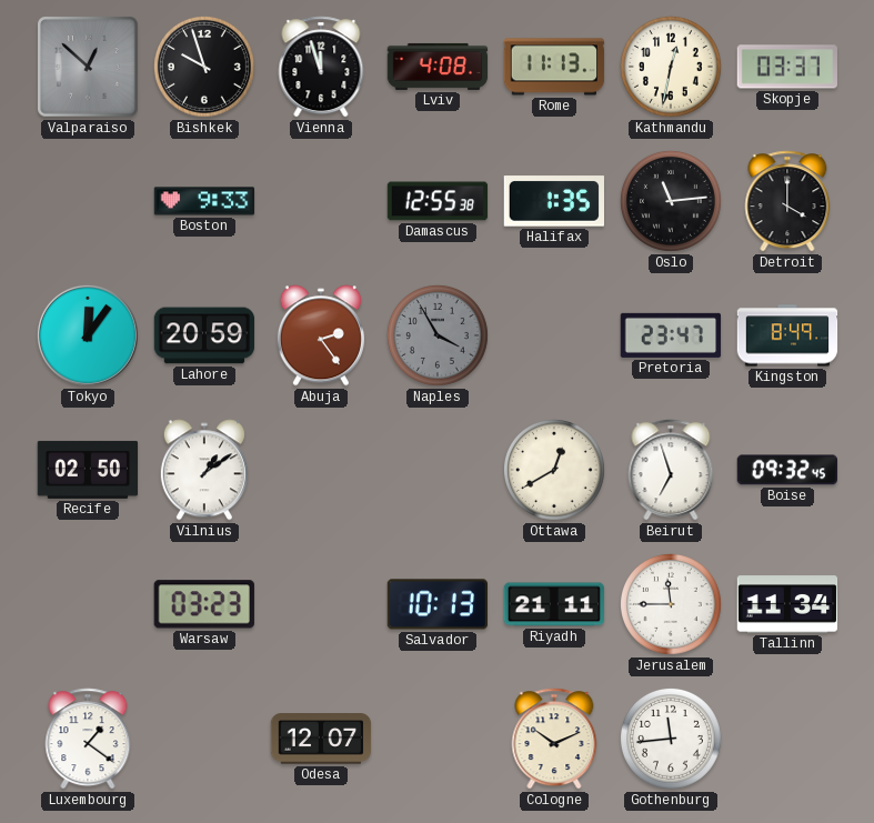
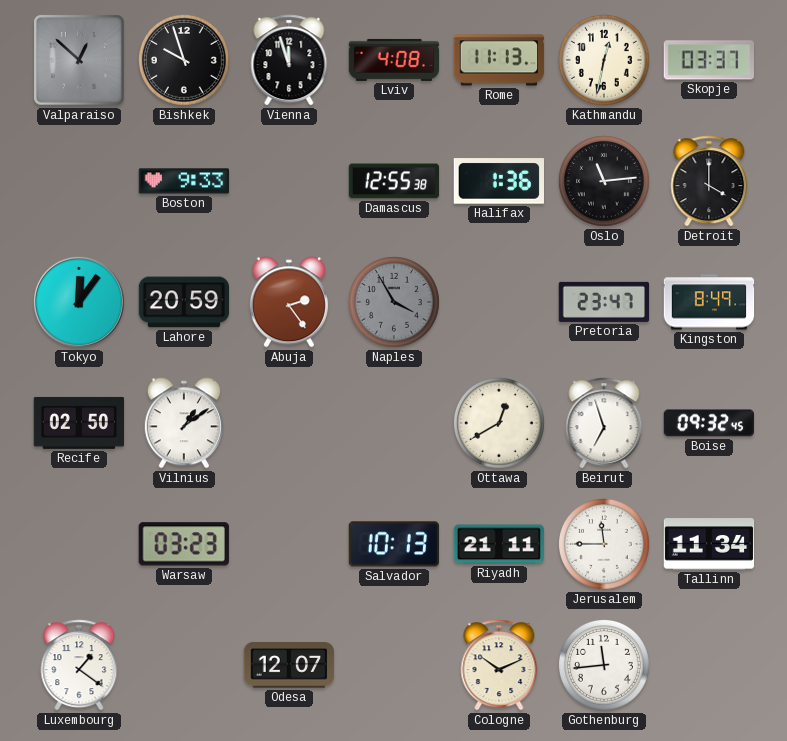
Halifax: 1:35 -> 1:36
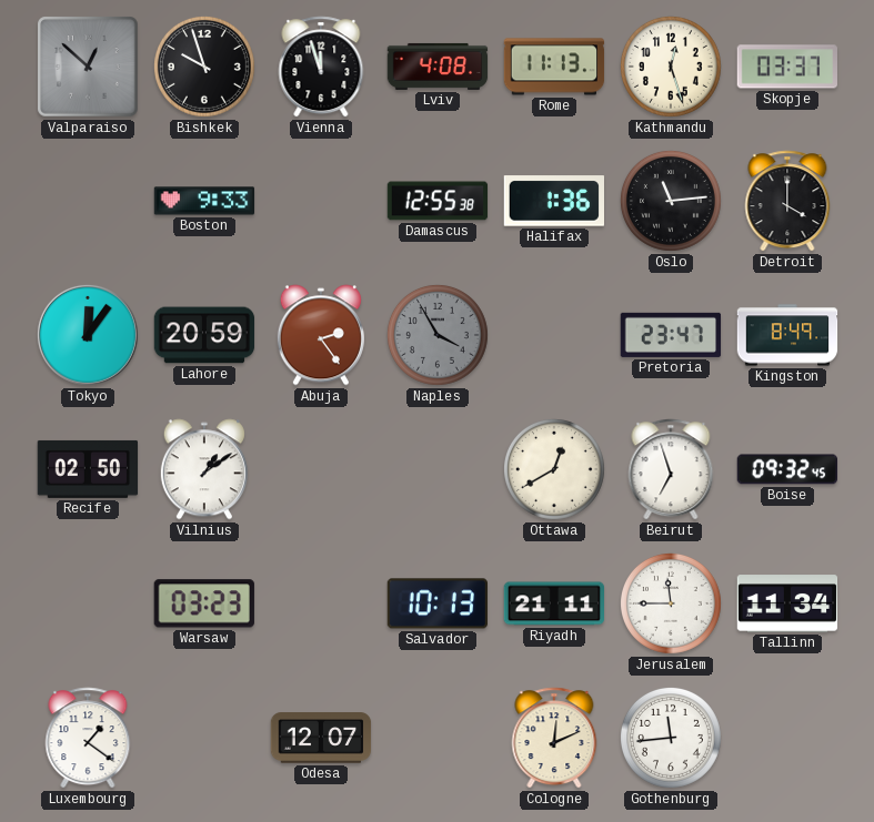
Kathmandu: 12:32 -> 12:27
Cologne: 10:11 -> 12:11
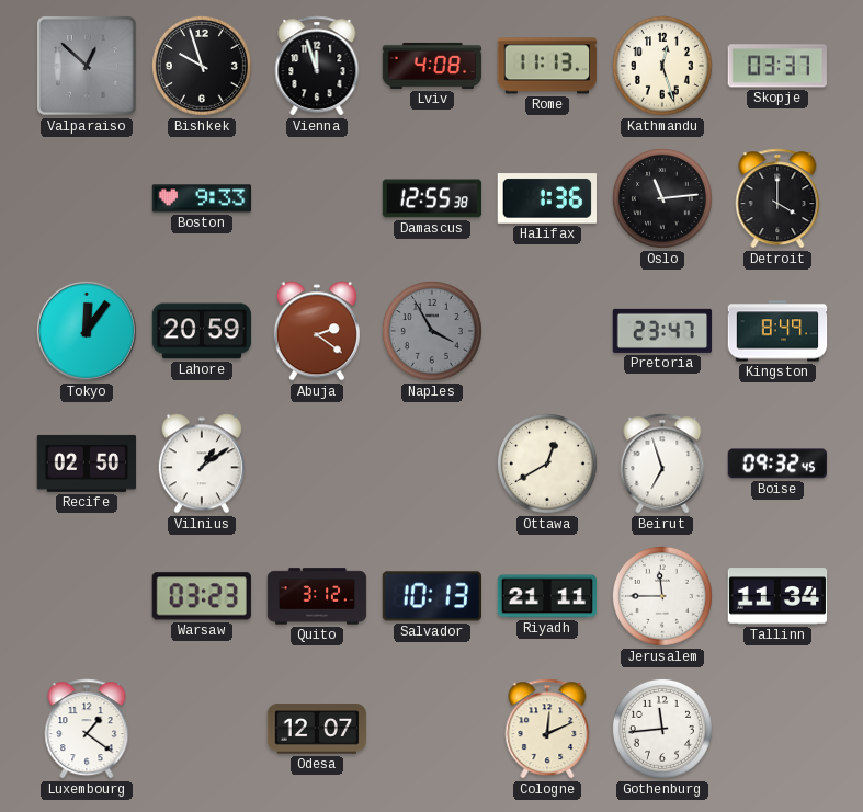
Abuja: 2:24 -> 2:21
Quito: none -> 3:12
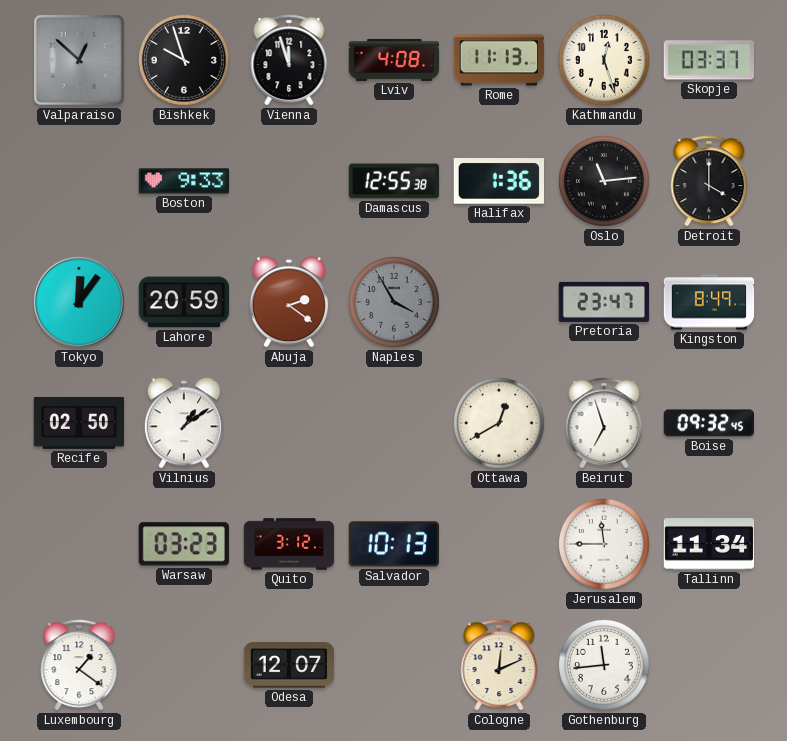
Riyadh: 21:11 -> none
